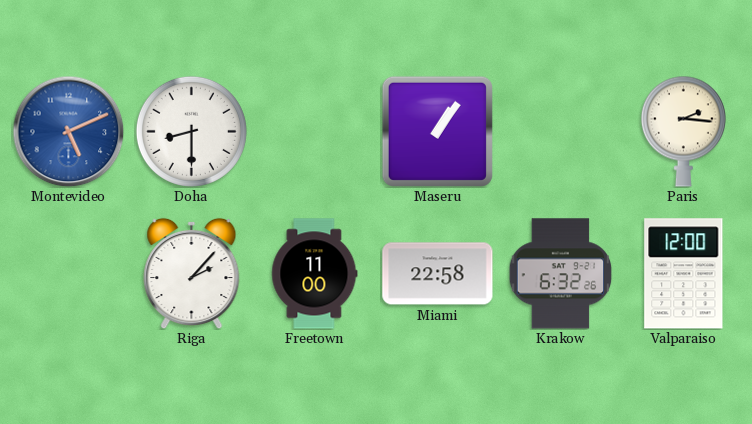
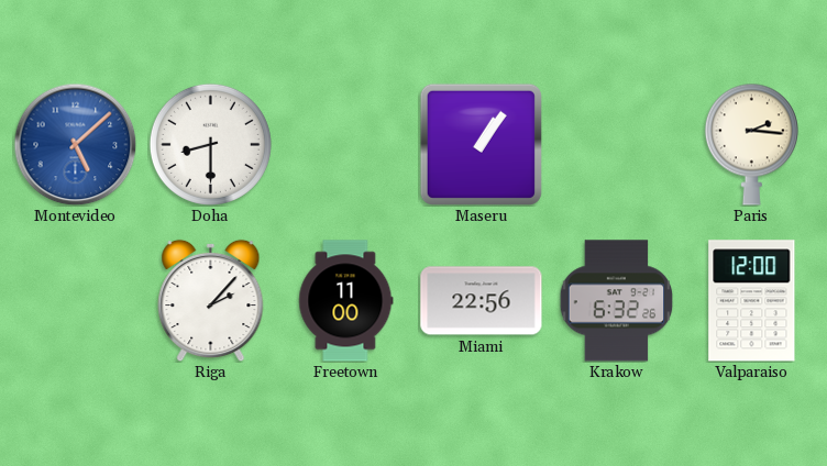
Montevideo: 5:11 -> 5:08
Miami: 22:58 -> 22:56
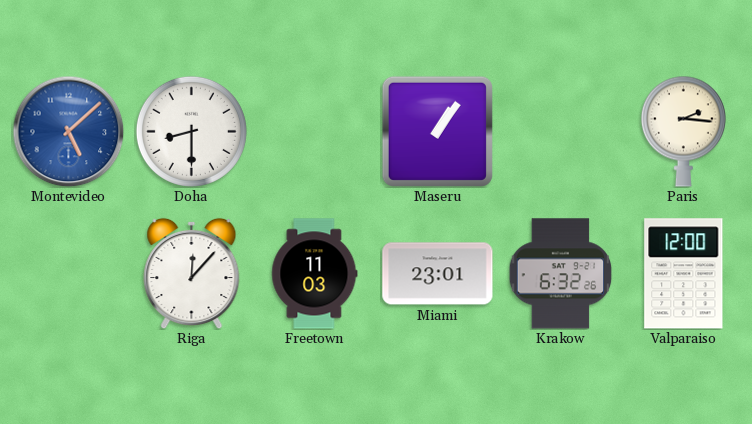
Riga: 2:07 -> 12:07
Freetown: 11:00 -> 11:03
Miami: 22:56 -> 23:01
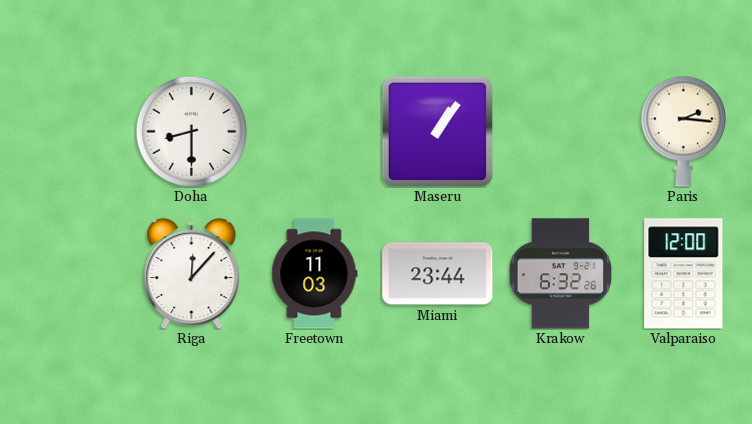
Montevideo: 5:08 -> none
Miami: 23:01 -> 23:44
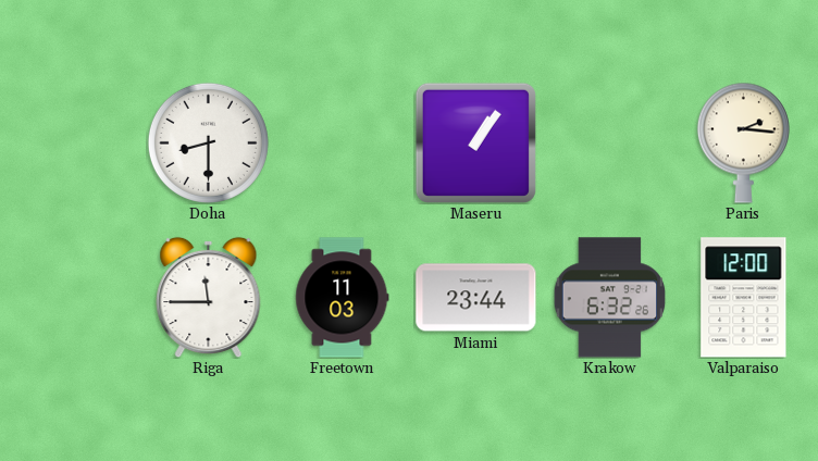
Riga: 12:07 -> 11:45
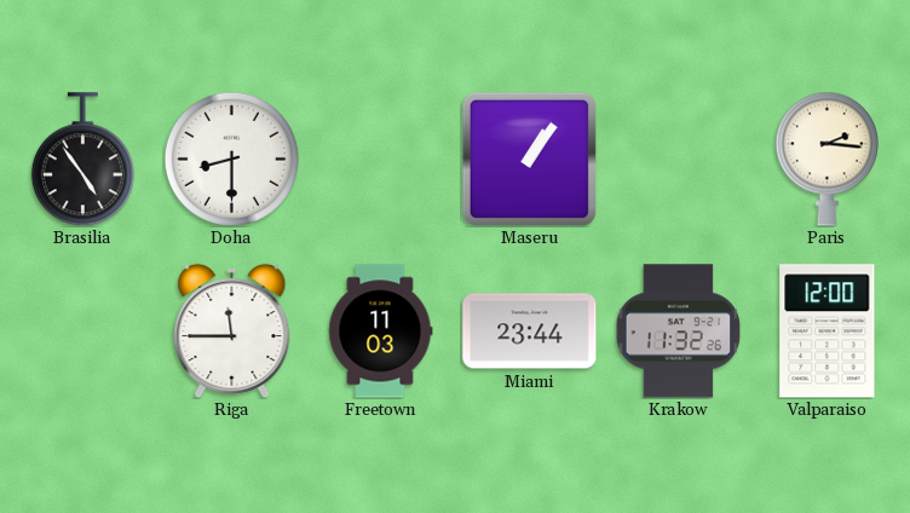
Brasilia: none -> 4:54
Krakow: 6:32 -> 11:32
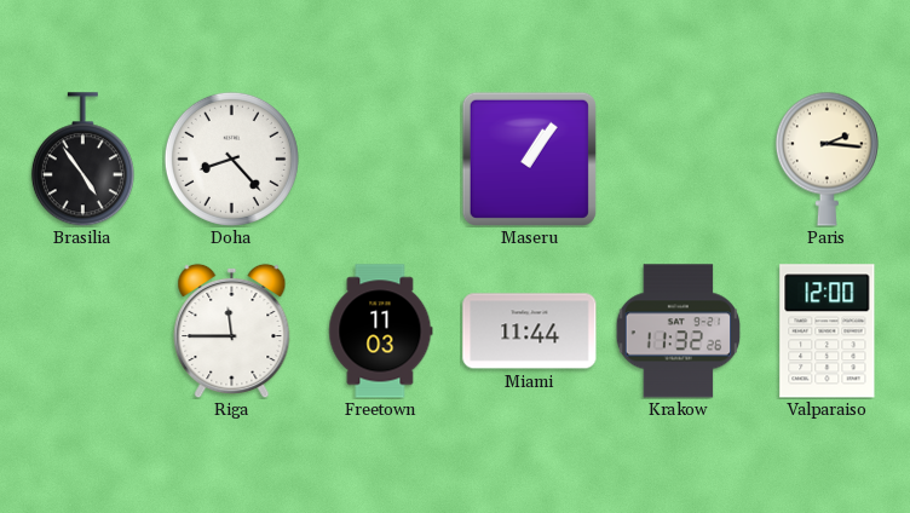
Doha: 8:30 -> 8:23
Miami: 23:44 -> 11:44
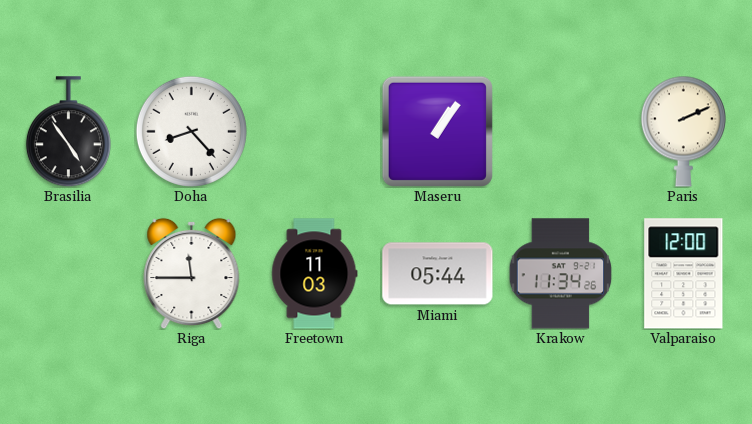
Paris: 2:16 -> 2:11
Miami: 11:44 -> 05:44
Krakow: 11:32 -> 11:34
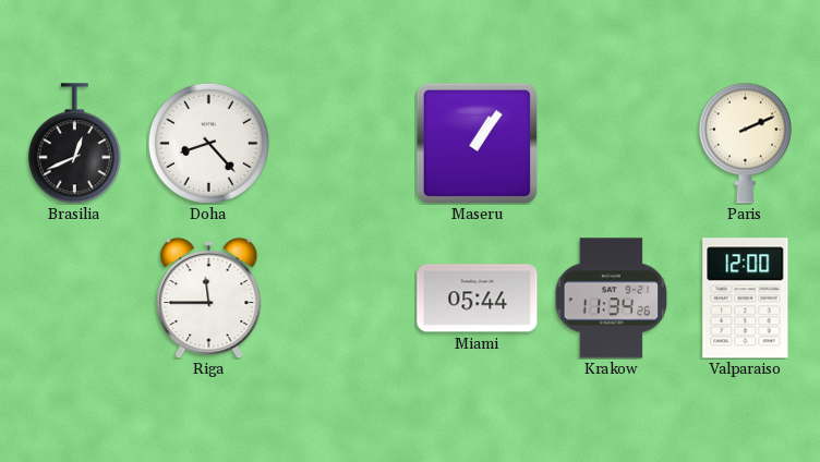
Brasilia: 4:54 -> 12:41
Freetown: 11:03 -> none
